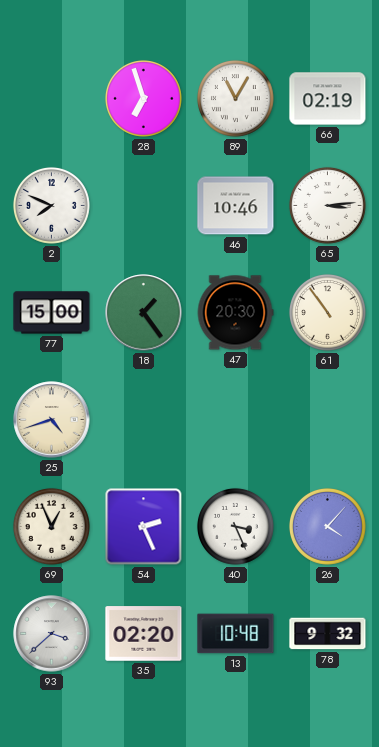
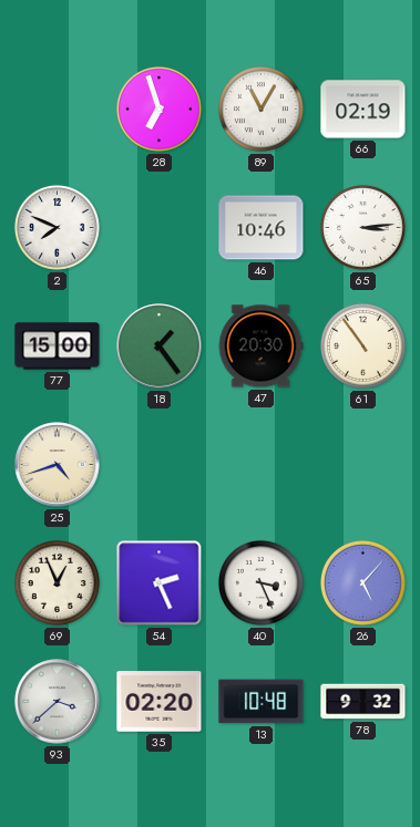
26: 4:07 -> 5:07
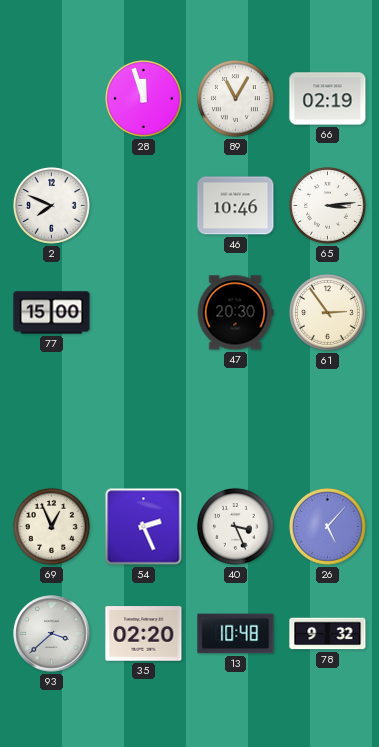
28: 6:57 -> 11:57
18: 1:24 -> none
61: 10:54 -> 2:54
25: 4:42 -> none
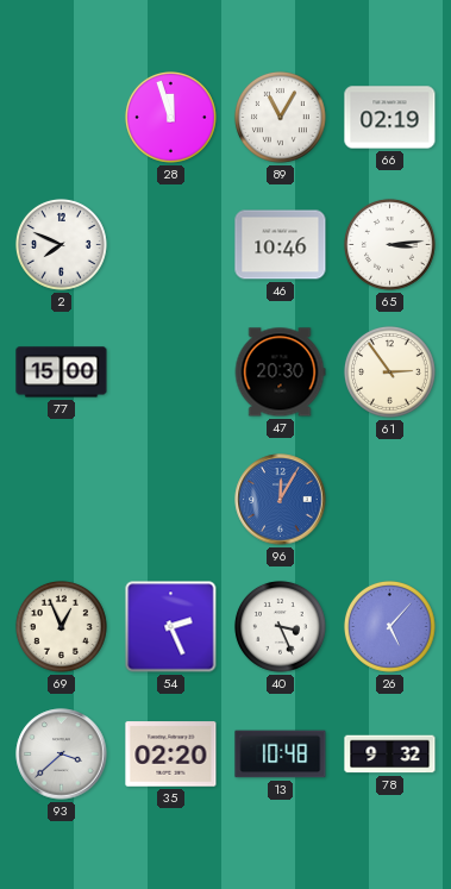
96: none -> 12:05
